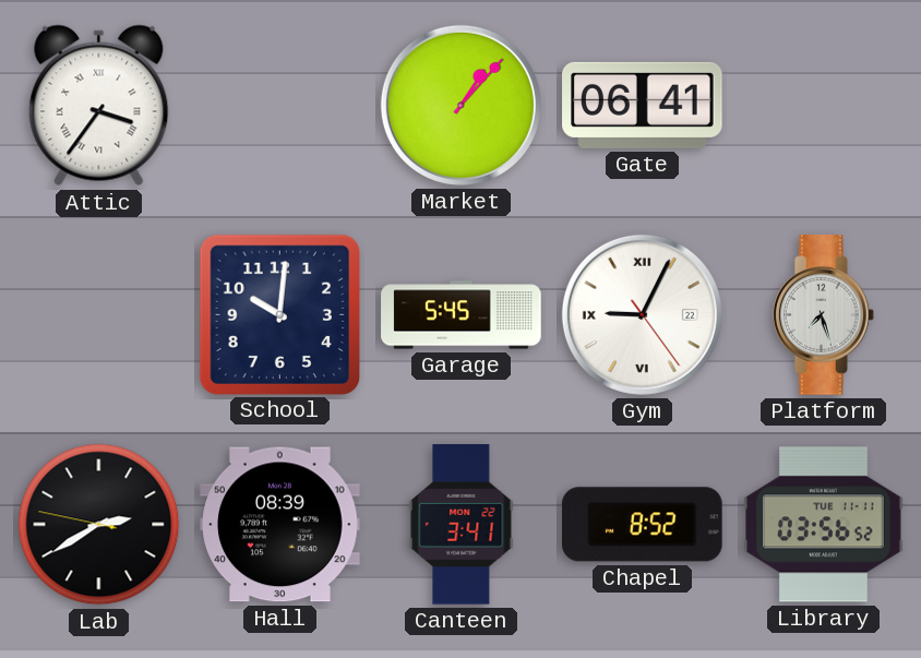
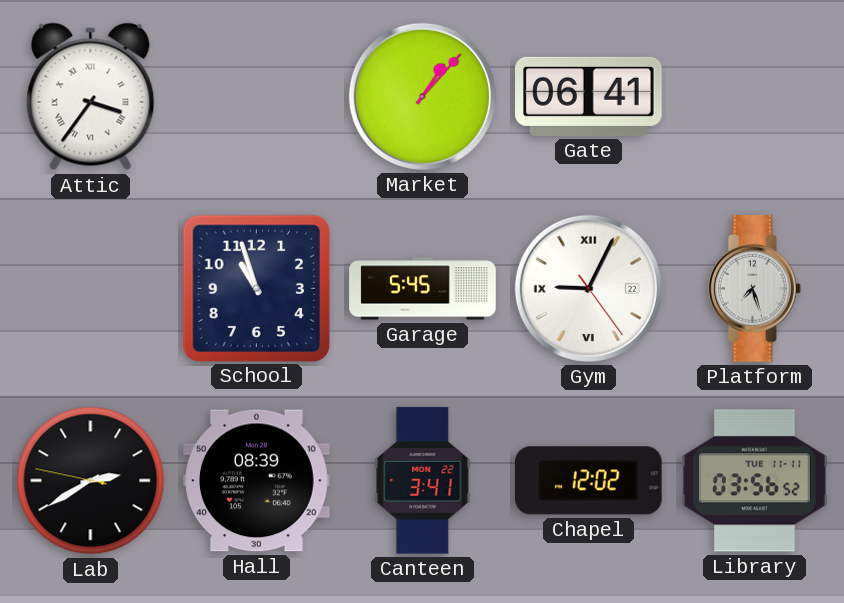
School: 10:01 -> 10:57
Chapel: 8:52 -> 12:02
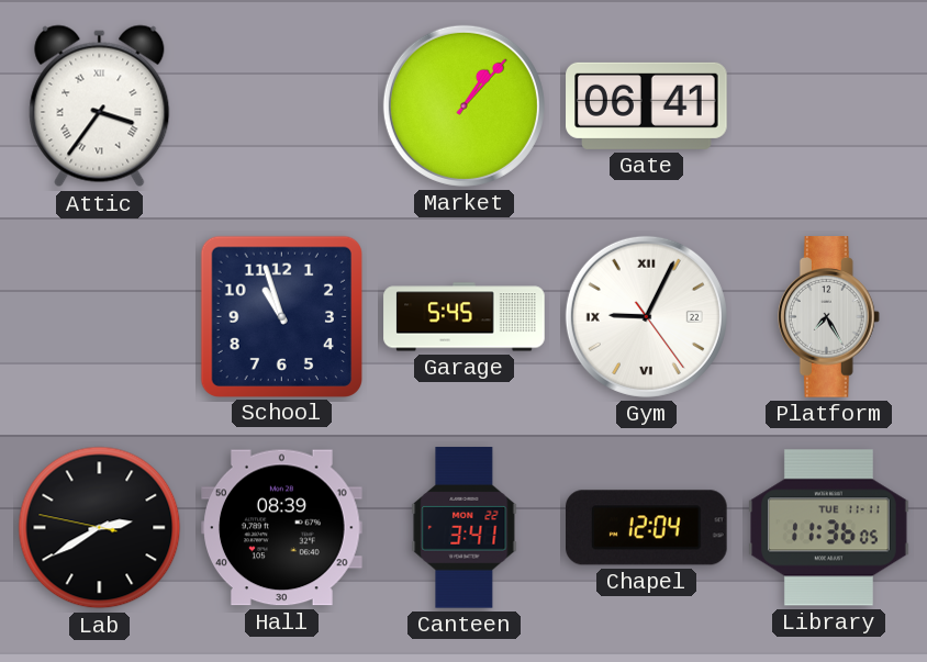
Platform: 7:27 -> 7:25
Chapel: 12:02 -> 12:04
Library: 03:56 -> 11:36
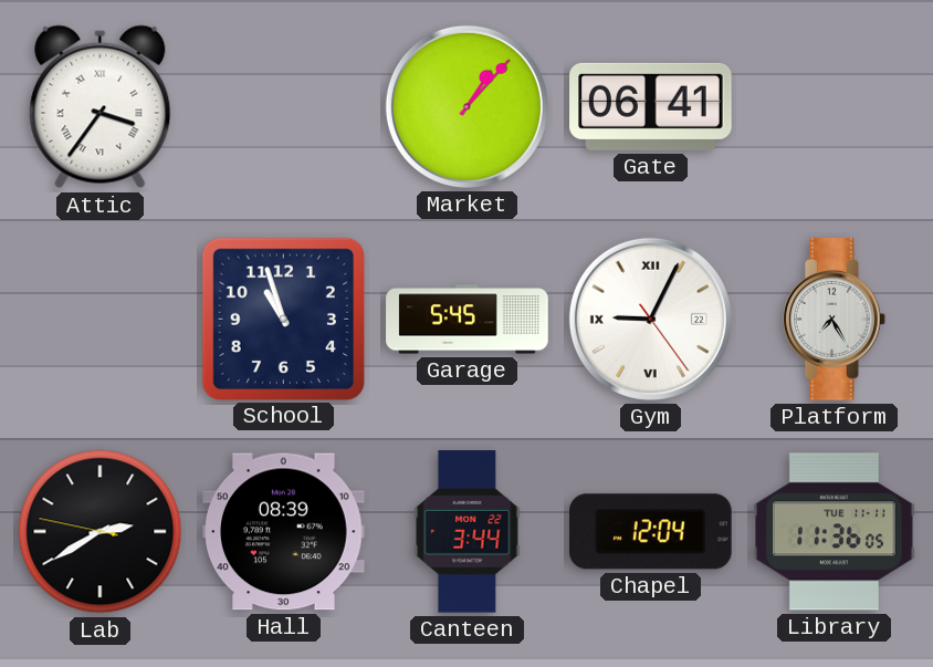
Canteen: 3:41 -> 3:44
